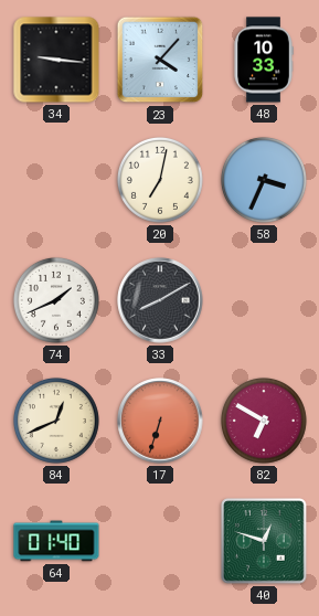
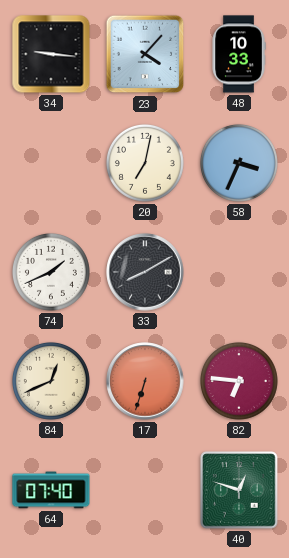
82: 6:50 -> 6:46
64: 01:40 -> 07:40
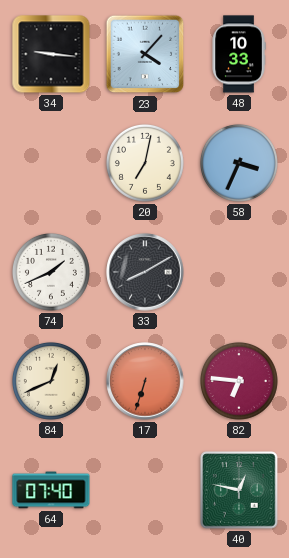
40: 12:48 -> 12:47
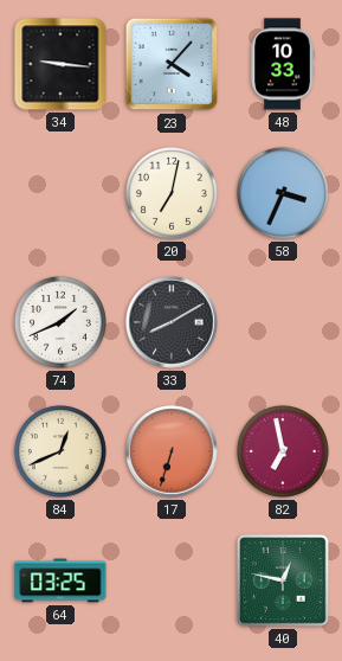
82: 6:46 -> 6:58
64: 07:40 -> 03:25
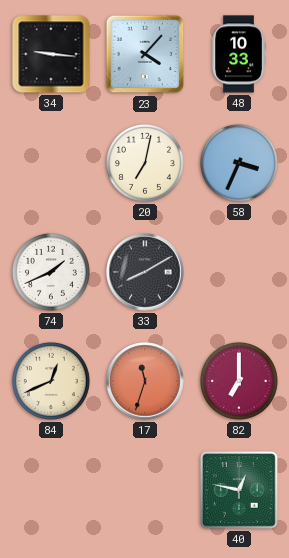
17: 6:33 -> 11:33
82: 6:58 -> 7:00
64: 03:25 -> none
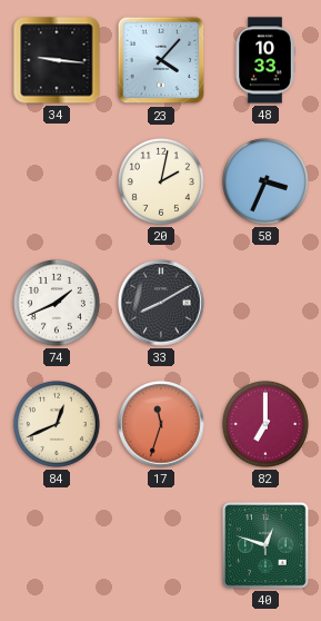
20: 7:02 -> 2:02
40: 12:47 -> 12:48
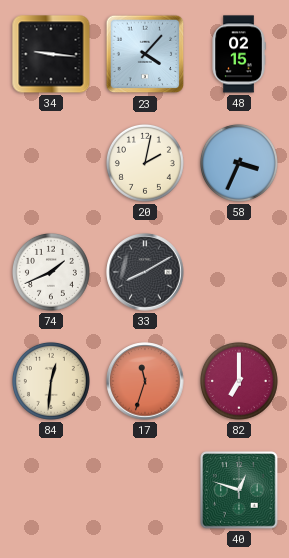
48: 10:33 -> 02:15
84: 12:41 -> 12:31
